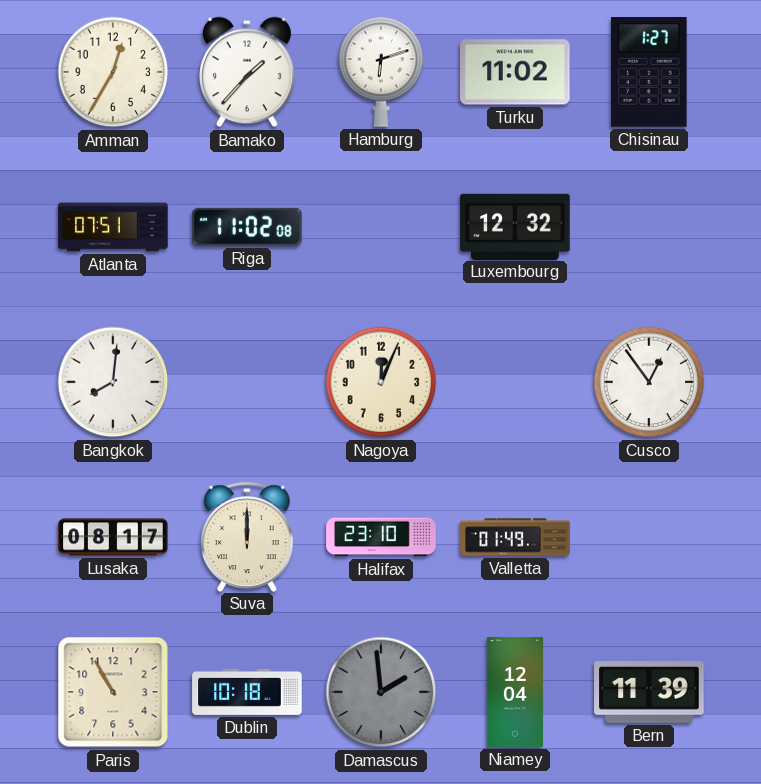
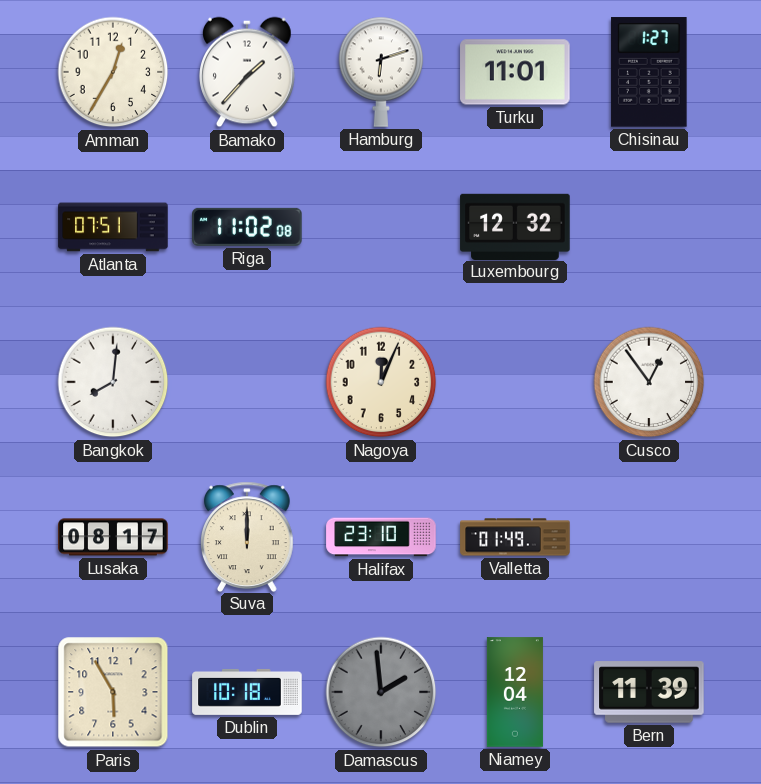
Turku: 11:02 -> 11:01
Paris: 10:55 -> 5:55
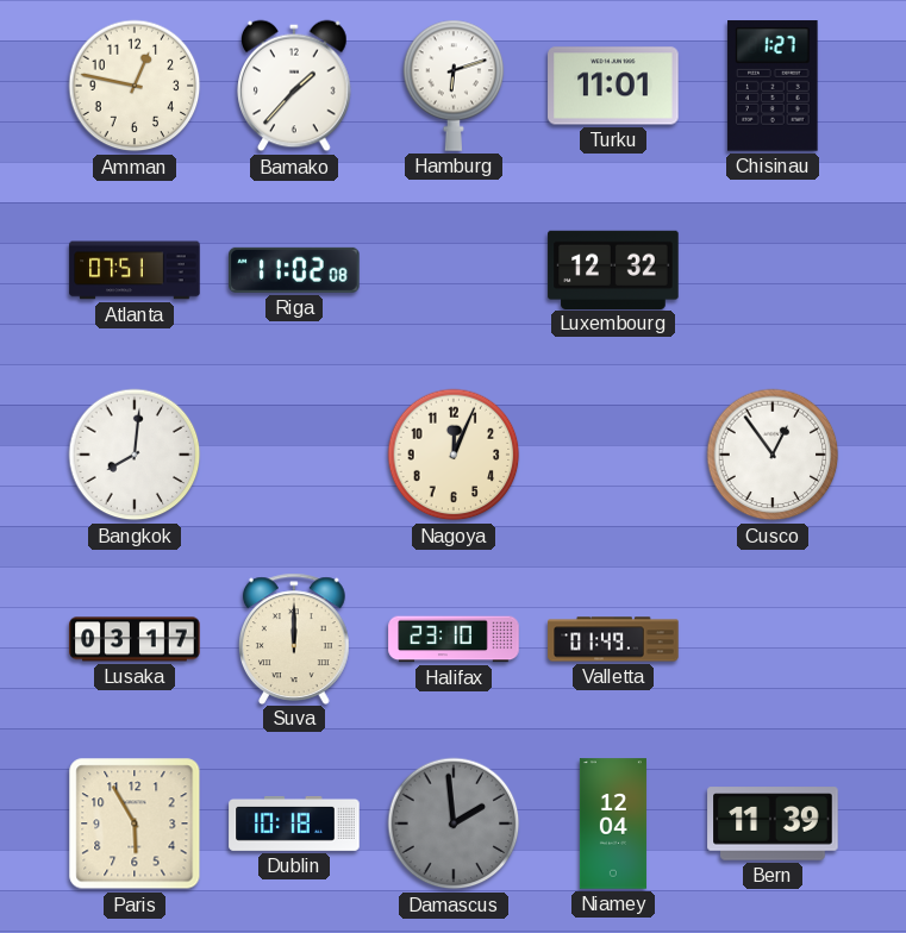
Amman: 12:35 -> 12:47
Lusaka: 08:17 -> 03:17
